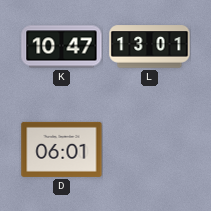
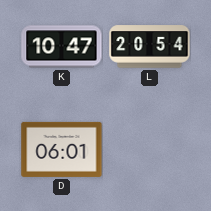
L: 13:01 -> 20:54
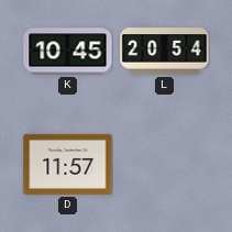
K: 10:47 -> 10:45
D: 06:01 -> 11:57
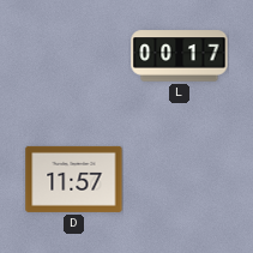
K: 10:45 -> none
L: 20:54 -> 00:17
